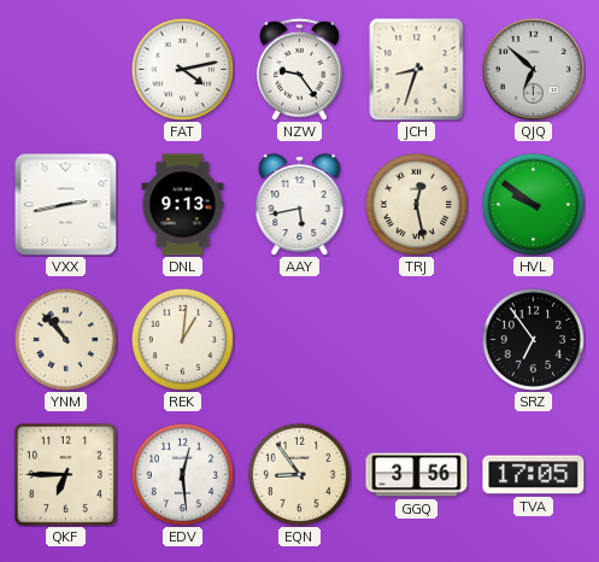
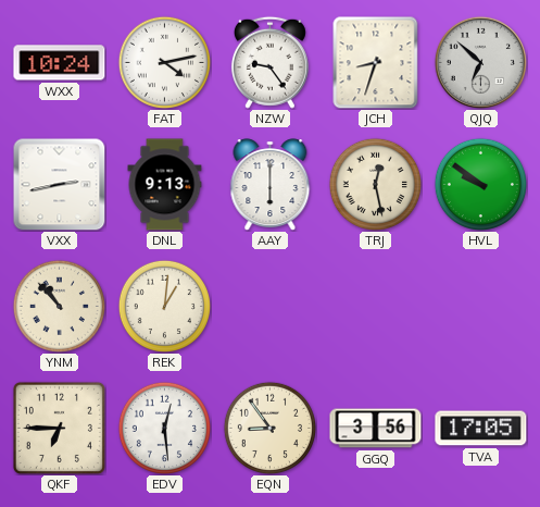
WXX: none -> 10:24
AAY: 5:43 -> 6:00
SRZ: 6:54 -> none
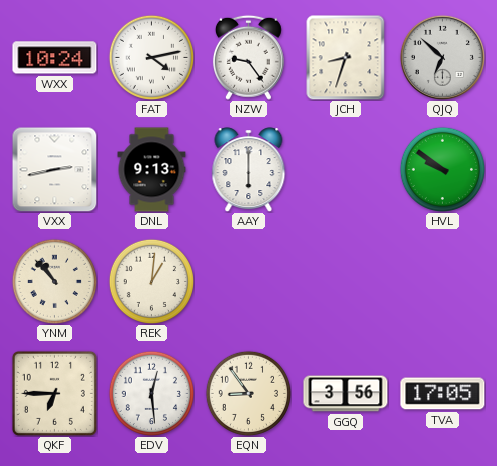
TRJ: 12:28 -> none
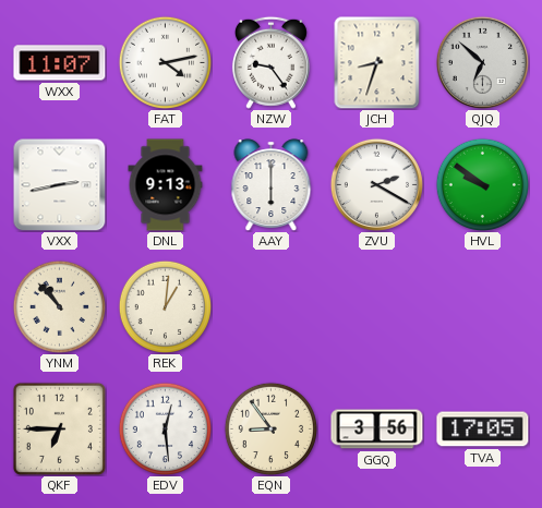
WXX: 10:24 -> 11:07
ZVU: none -> 2:20
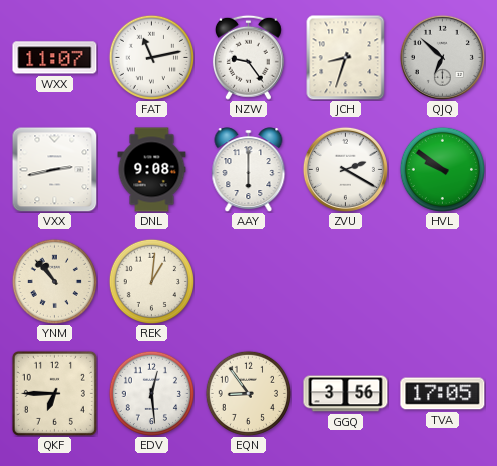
FAT: 4:13 -> 11:13
DNL: 9:13 -> 9:08
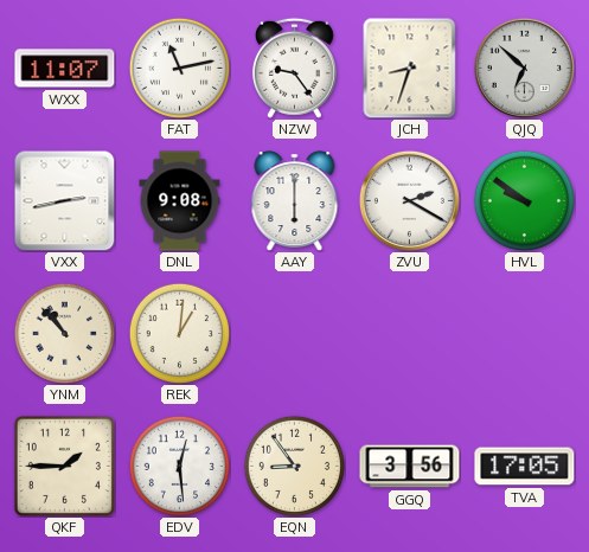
QKF: 6:45 -> 1:45
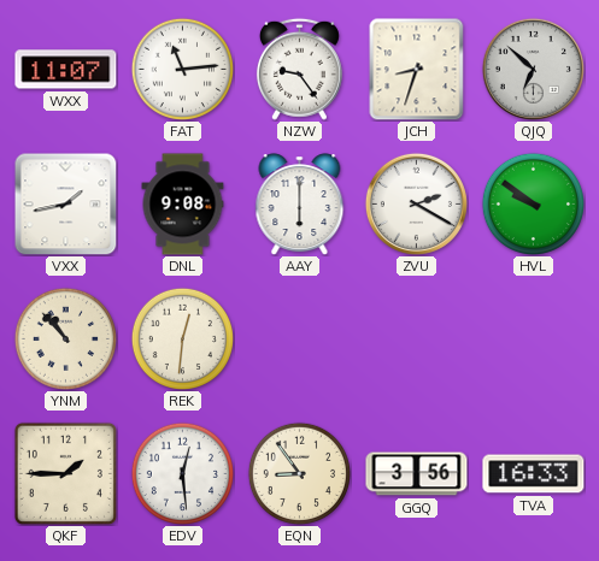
FAT: 11:13 -> 11:14
VXX: 2:43 -> 1:43
REK: 1:01 -> 12:31
TVA: 17:05 -> 16:33
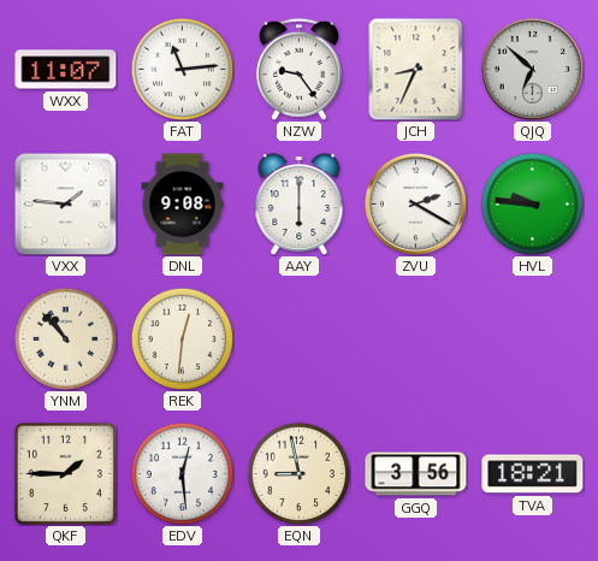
JCH: 8:33 -> 8:34
VXX: 1:43 -> 1:46
HVL: 9:51 -> 9:46
EQN: 8:54 -> 8:58
TVA: 16:33 -> 18:21
